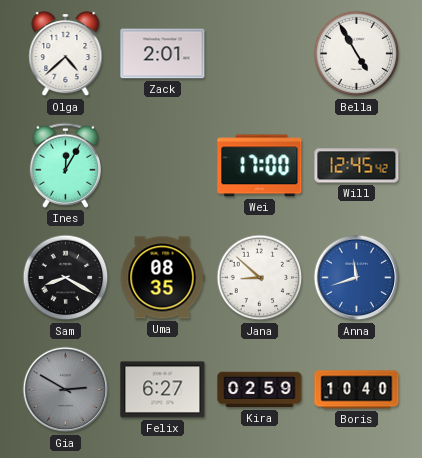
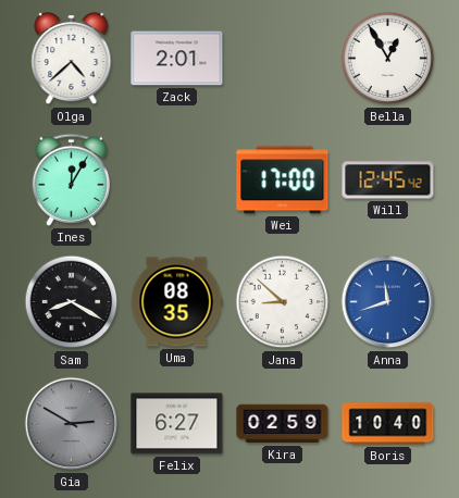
Bella: 4:55 -> 12:55
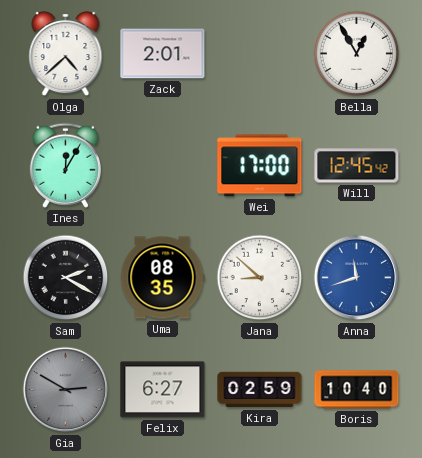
Sam: 8:20 -> 2:20
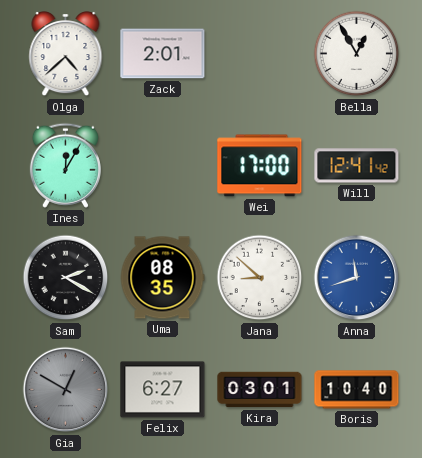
Will: 12:45 -> 12:41
Gia: 2:50 -> 12:50
Kira: 02:59 -> 03:01
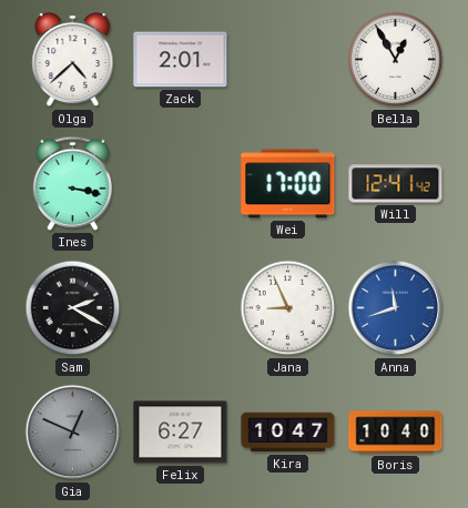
Ines: 12:05 -> 3:17
Uma: 08:35 -> none
Jana: 8:52 -> 8:56
Gia: 12:50 -> 12:49
Kira: 03:01 -> 10:47
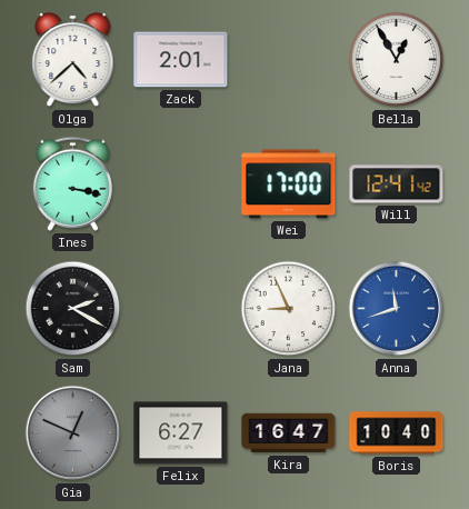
Kira: 10:47 -> 16:47
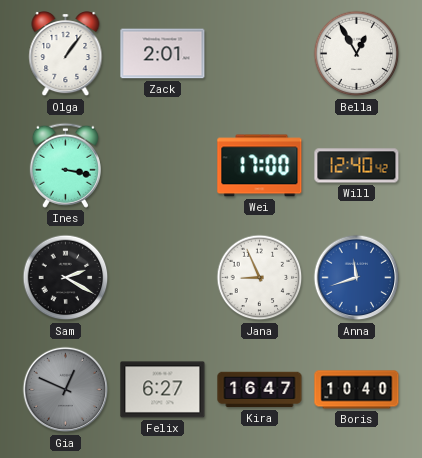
Olga: 4:38 -> 1:06
Will: 12:41 -> 12:40
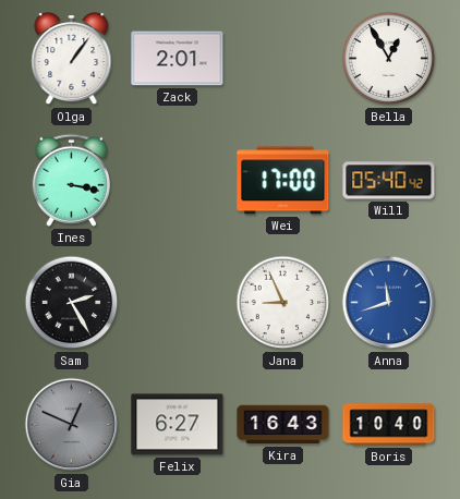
Will: 12:40 -> 05:40
Sam: 2:20 -> 2:25
Kira: 16:47 -> 16:43
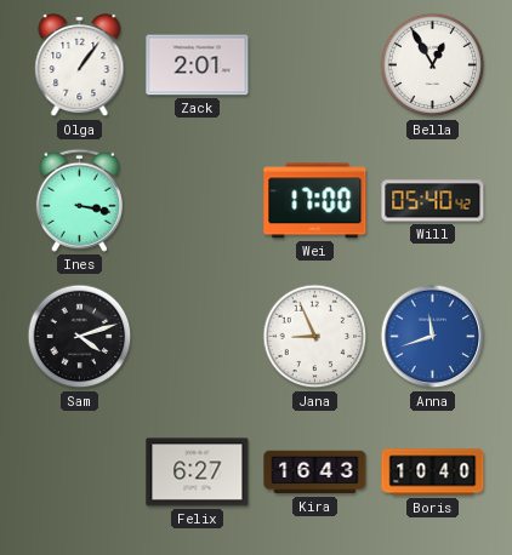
Sam: 2:25 -> 4:12
Gia: 12:49 -> none
